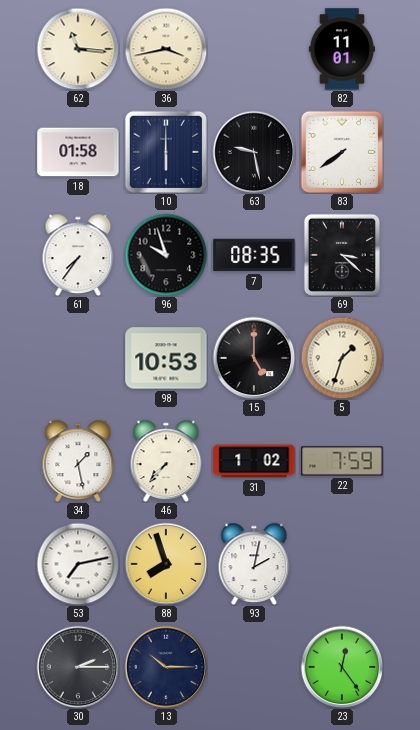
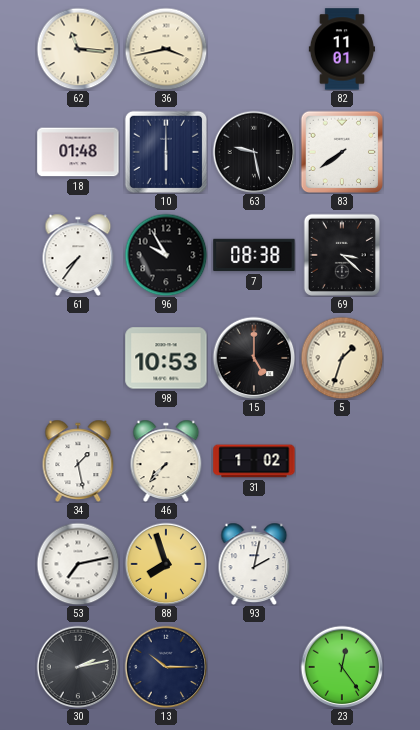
18: 01:58 -> 01:48
96: 9:57 -> 9:55
7: 08:35 -> 08:38
22: 7:59 -> none
30: 2:15 -> 2:13
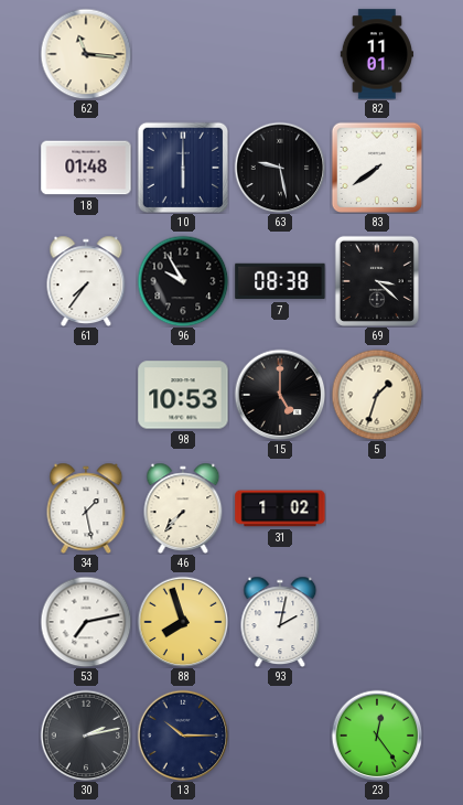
36: 3:43 -> none
